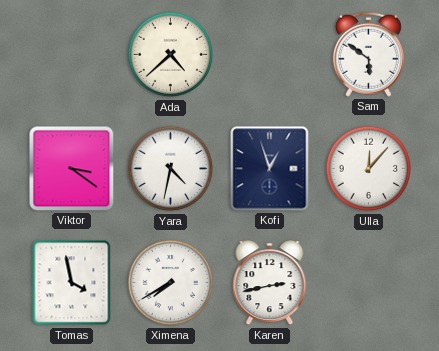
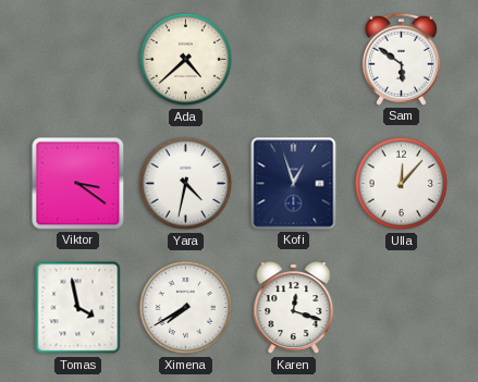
Karen: 2:43 -> 12:18
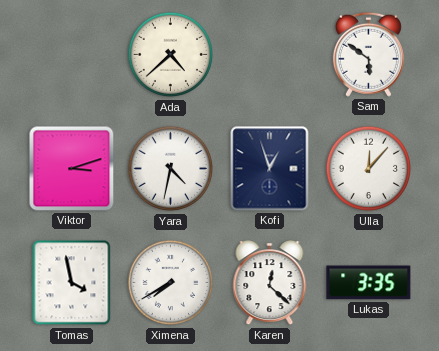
Viktor: 3:21 -> 3:12
Karen: 12:18 -> 12:22
Lukas: none -> 3:35
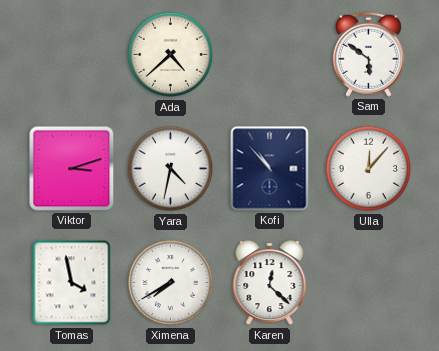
Kofi: 12:57 -> 10:53
Lukas: 3:35 -> none
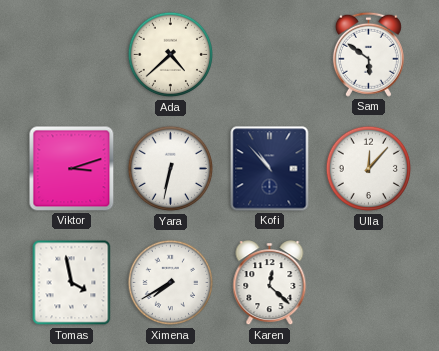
Yara: 4:32 -> 6:32
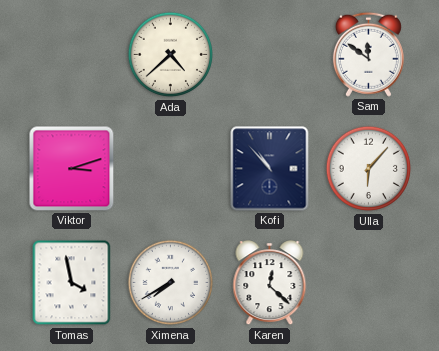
Sam: 5:51 -> 11:51
Yara: 6:32 -> none
Ulla: 12:07 -> 6:07
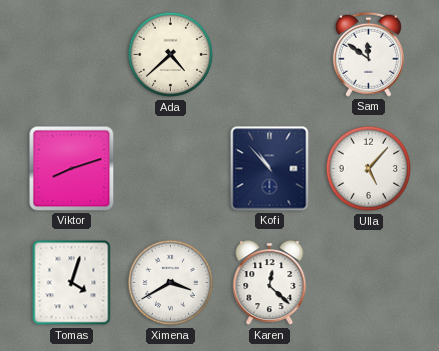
Viktor: 3:12 -> 8:12
Ulla: 6:07 -> 5:07
Tomas: 3:58 -> 4:03
Ximena: 7:40 -> 3:40
